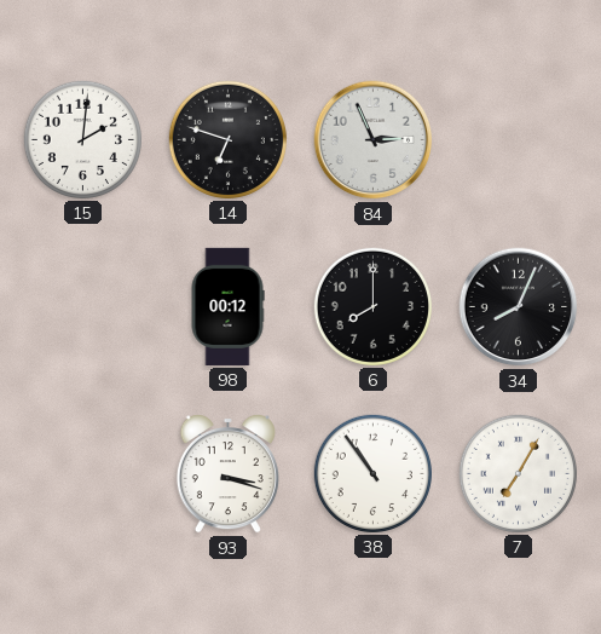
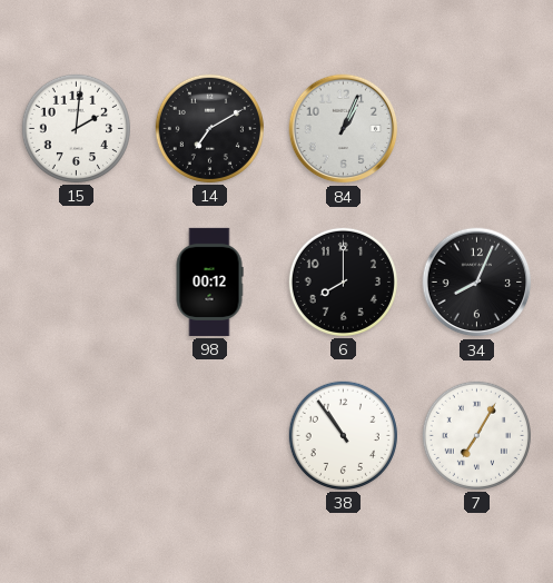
14: 6:48 -> 7:10
84: 2:56 -> 1:04
93: 3:18 -> none
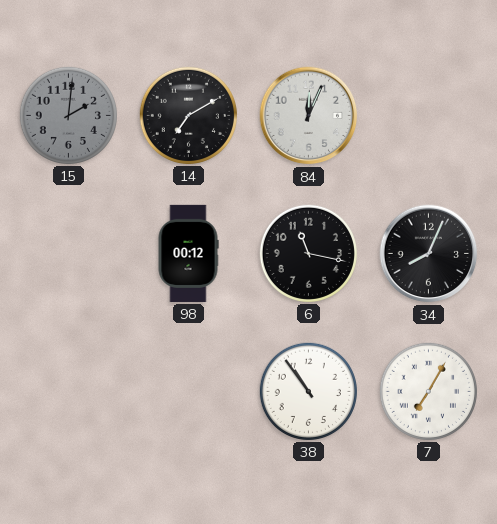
15 dial: white -> grey
84: 1:04 -> 12:04
6: 8:00 -> 11:17
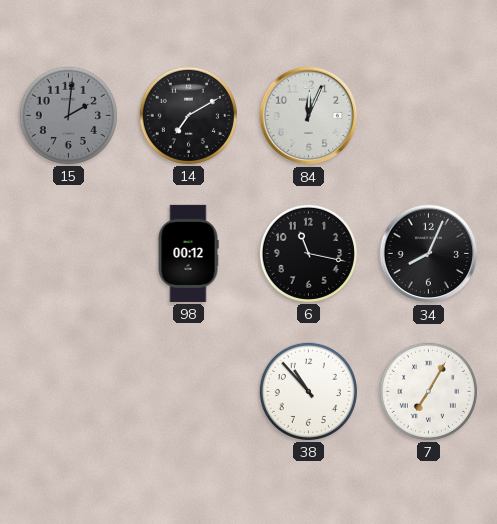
38: 10:54 -> 10:53
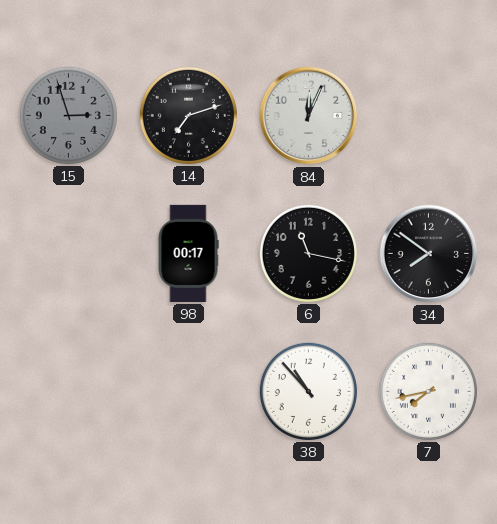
15: 2:01 -> 2:57
14: 7:10 -> 7:12
98: 00:12 -> 00:17
34: 8:04 -> 7:51
7: 7:05 -> 7:43
